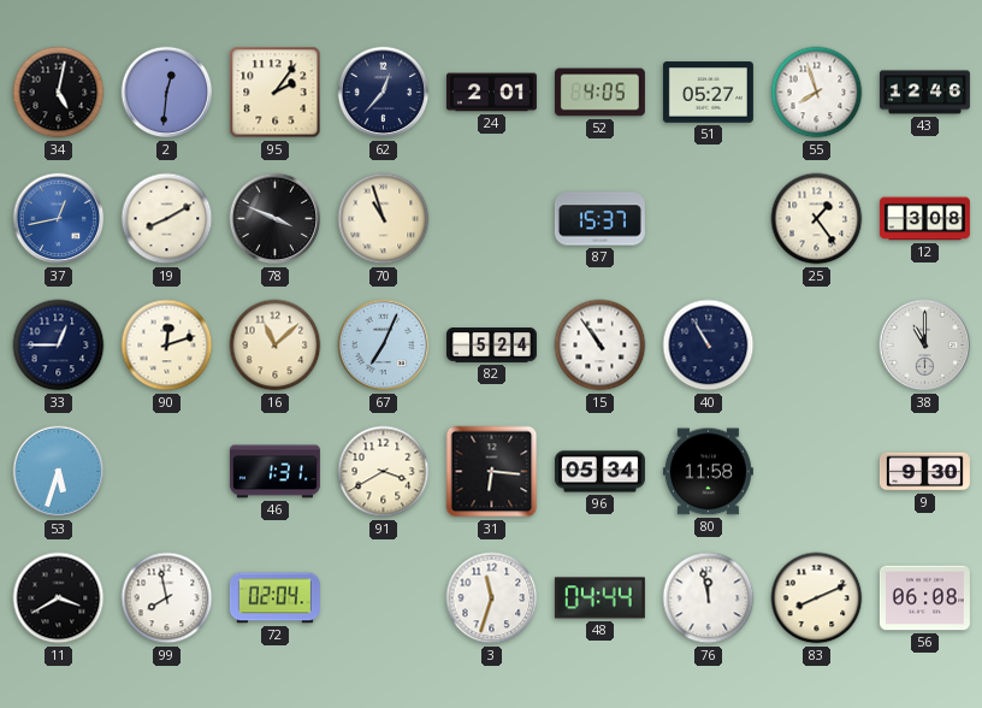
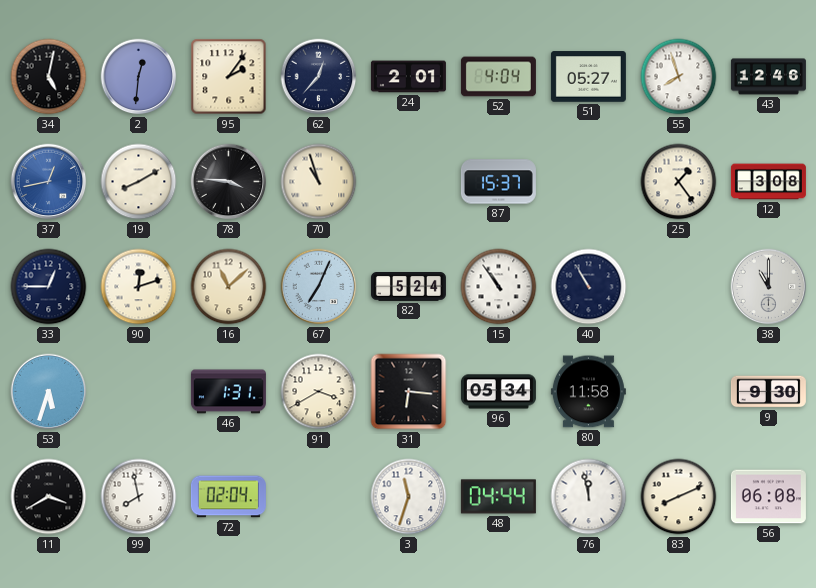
52: 4:05 -> 4:04
78: 3:49 -> 3:46
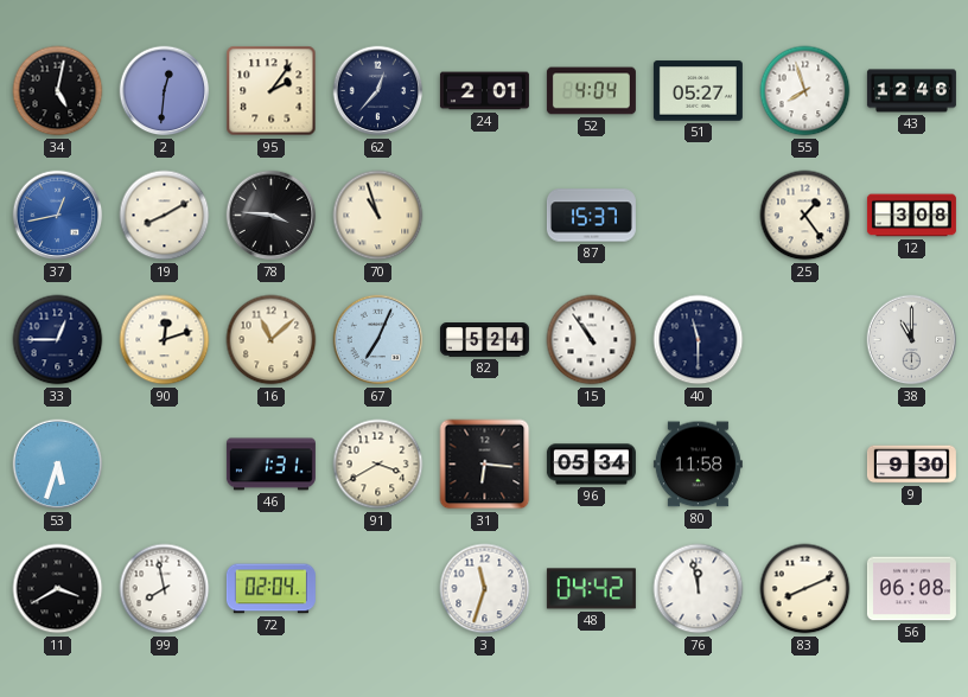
40: 10:55 -> 11:30
48: 04:44 -> 04:42
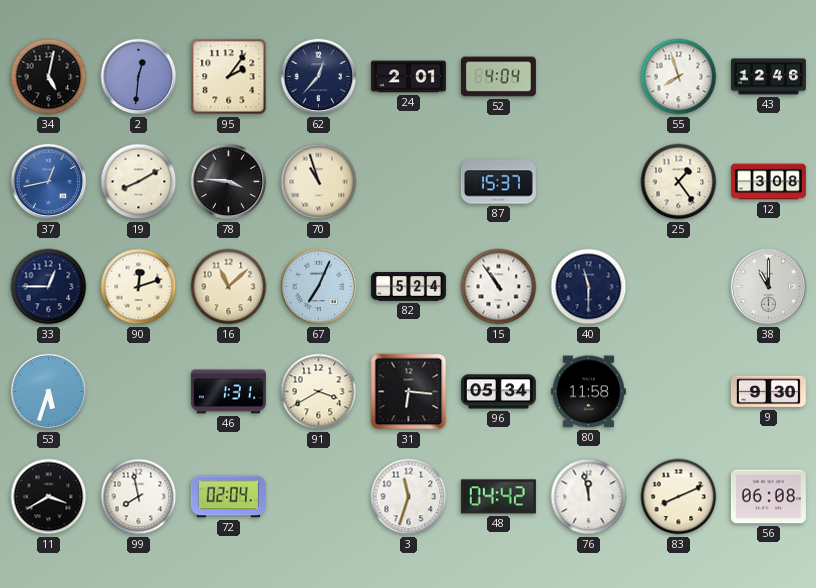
51: 05:27 -> none
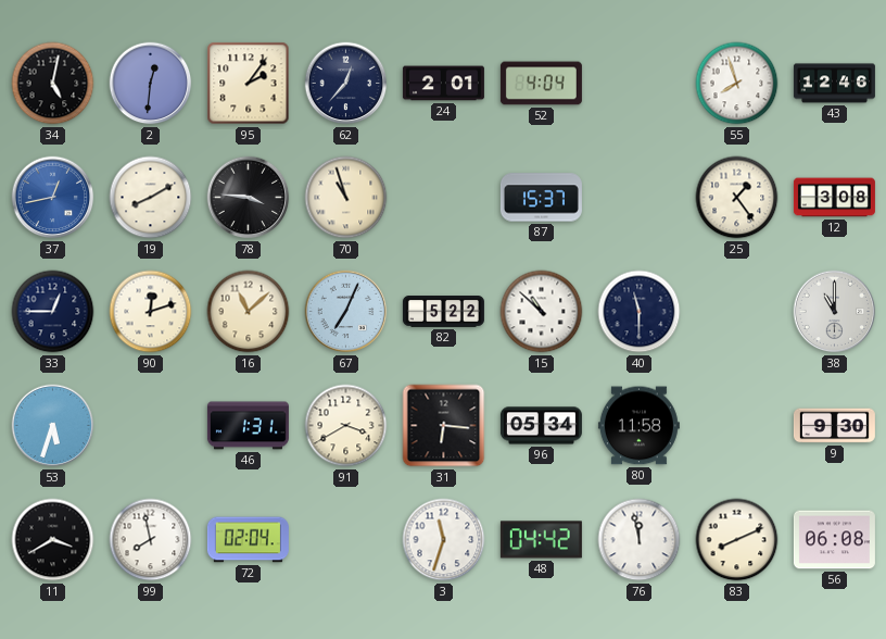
82: 5:24 -> 5:22
15: 10:54 -> 10:52
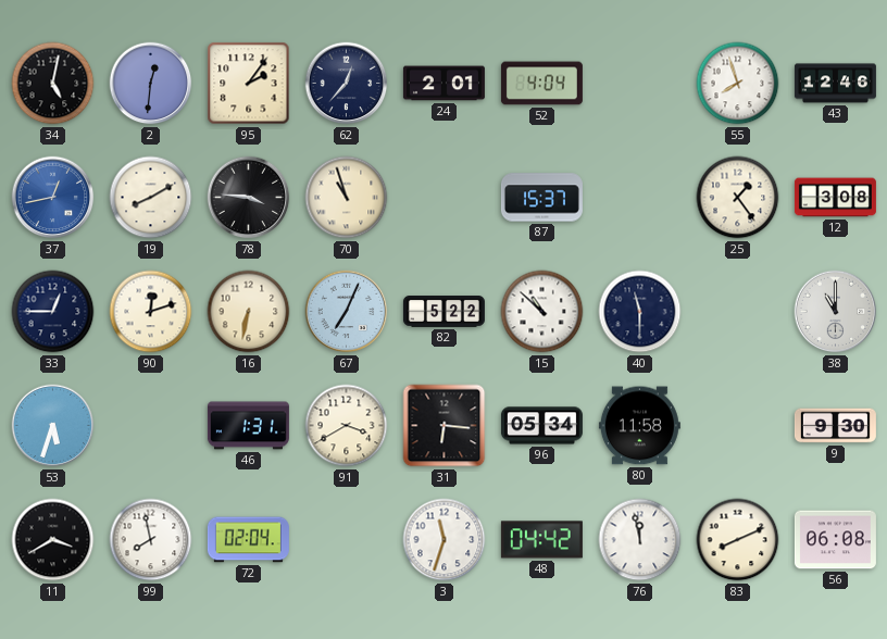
16: 11:08 -> 6:32
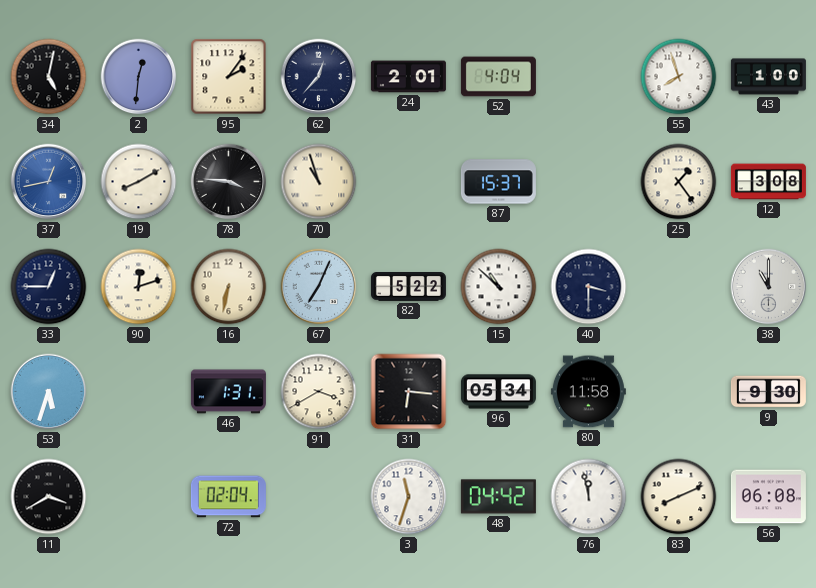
43: 12:46 -> 1:00
40: 11:30 -> 3:30
99: 7:58 -> none
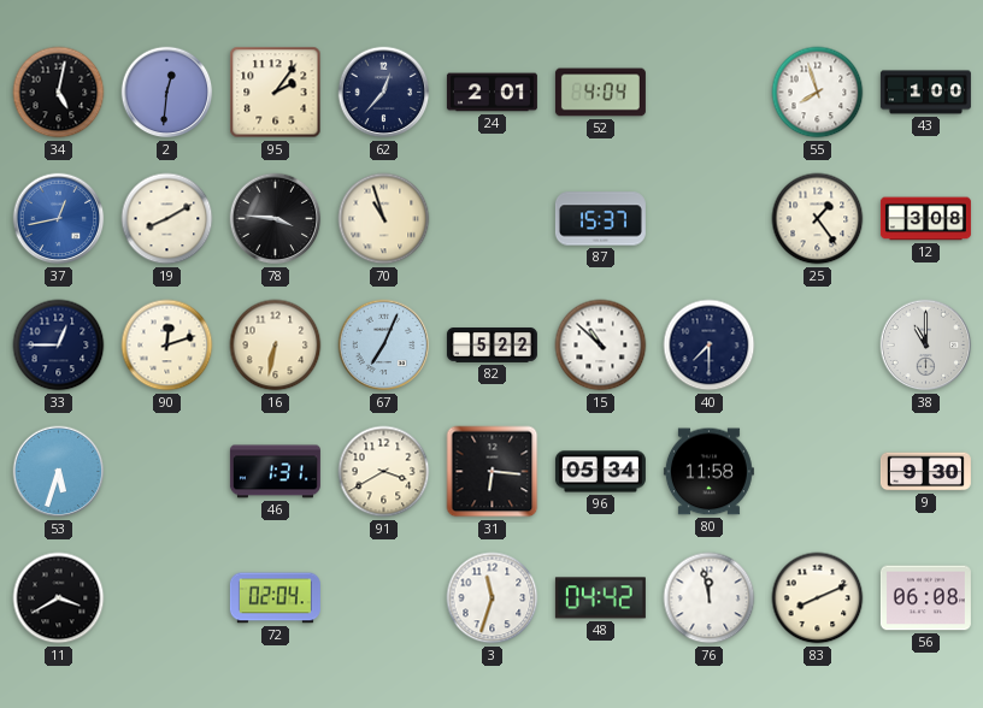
40: 3:30 -> 7:30
